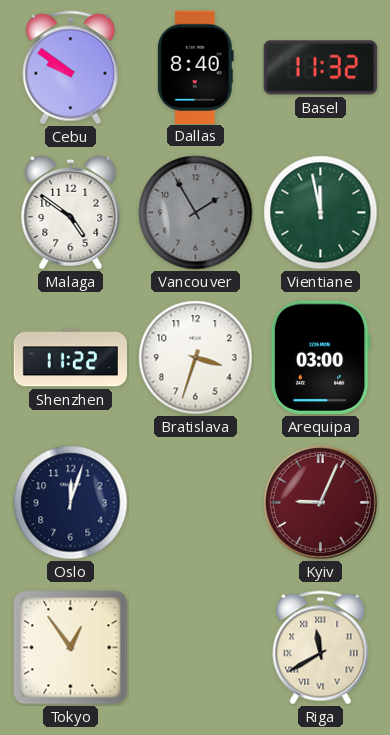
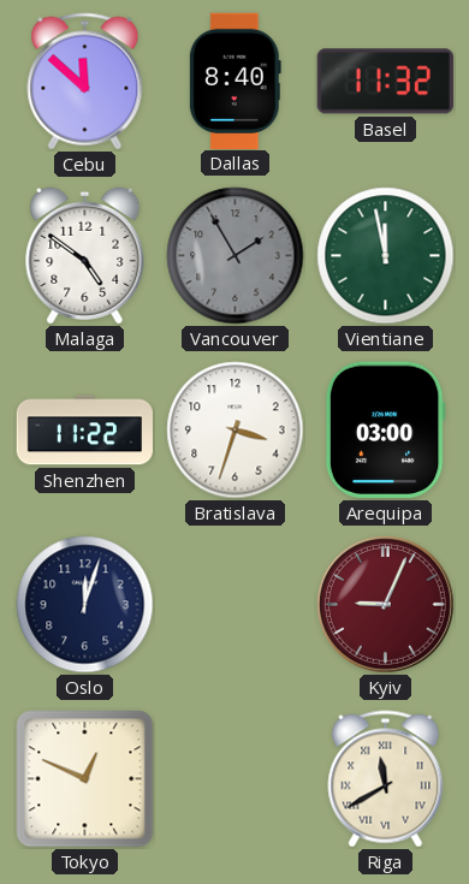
Cebu: 9:51 -> 11:52
Tokyo: 12:54 -> 12:49
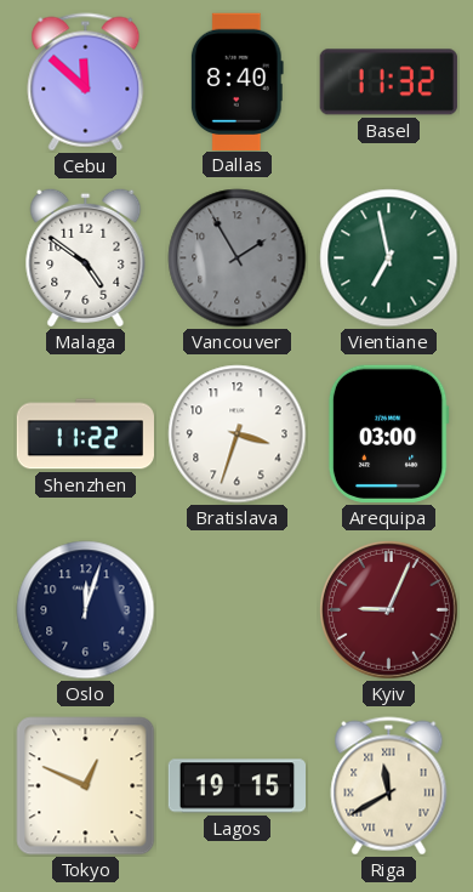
Vientiane: 11:58 -> 6:58
Lagos: none -> 19:15
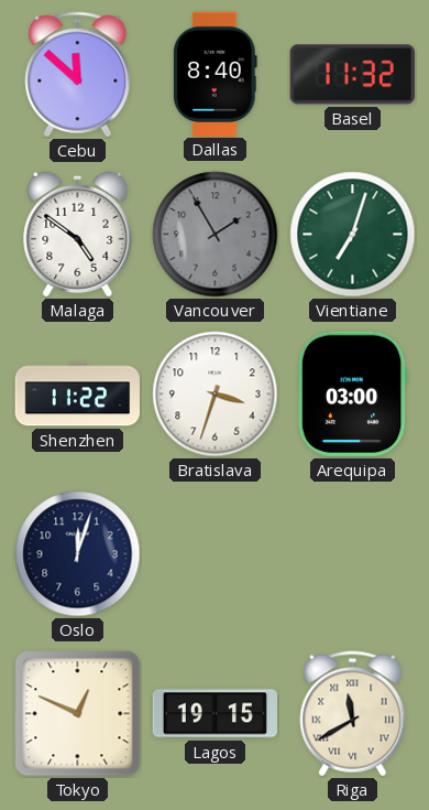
Vientiane: 6:58 -> 7:03
Kyiv: 9:04 -> none
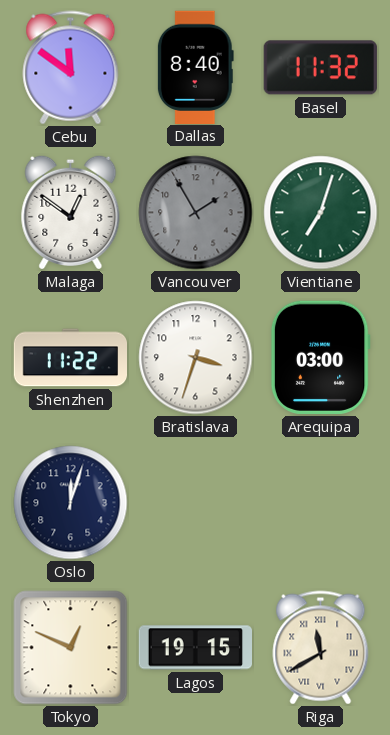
Cebu: 11:52 -> 11:51
Malaga: 4:51 -> 12:51
